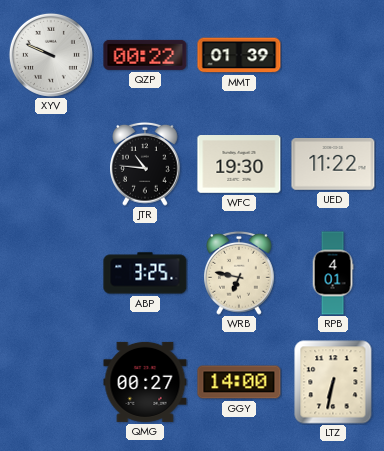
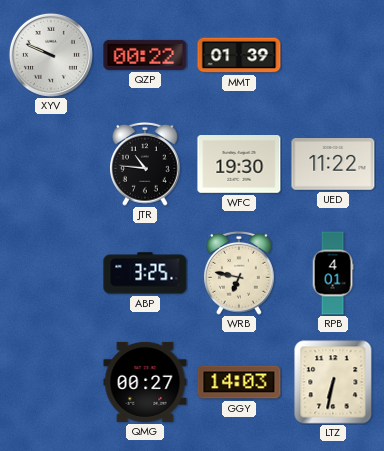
GGY: 14:00 -> 14:03
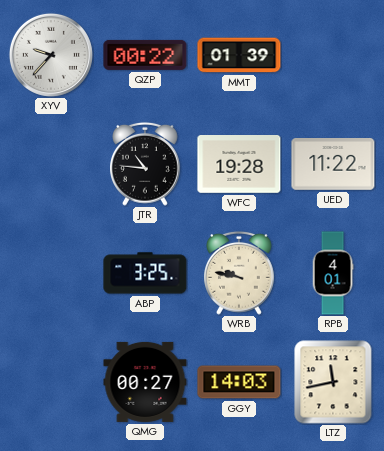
XYV: 9:49 -> 9:37
WFC: 19:30 -> 19:28
WRB: 6:47 -> 9:47
LTZ: 6:32 -> 11:43
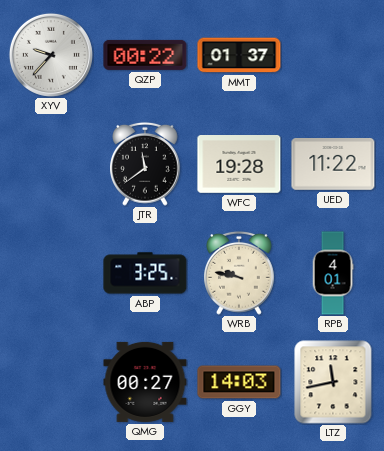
MMT: 01:39 -> 01:37
JTR: 10:46 -> 11:39
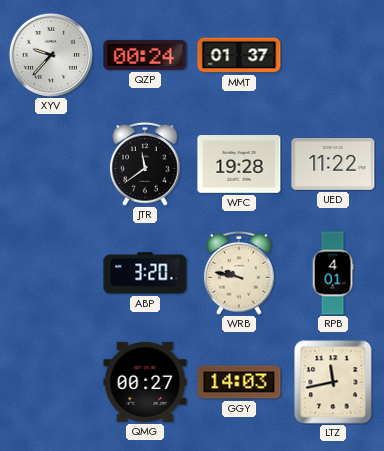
QZP: 00:22 -> 00:24
ABP: 3:25 -> 3:20
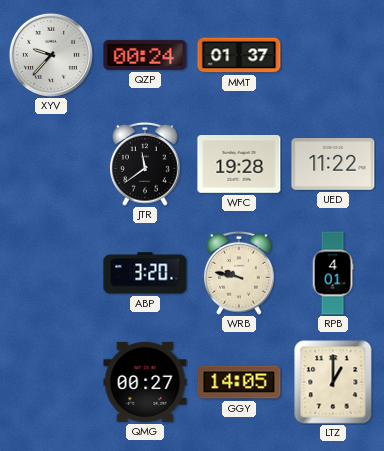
GGY: 14:03 -> 14:05
LTZ: 11:43 -> 1:00
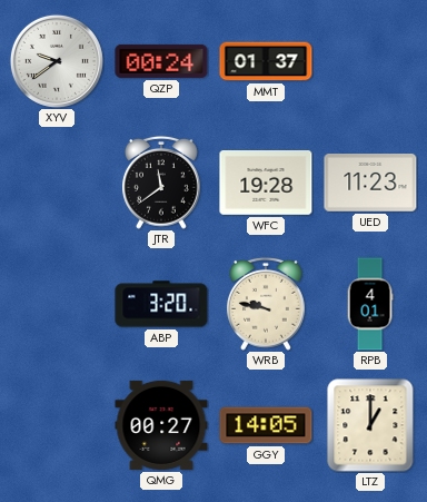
XYV: 9:37 -> 9:39
UED: 11:22 -> 11:23
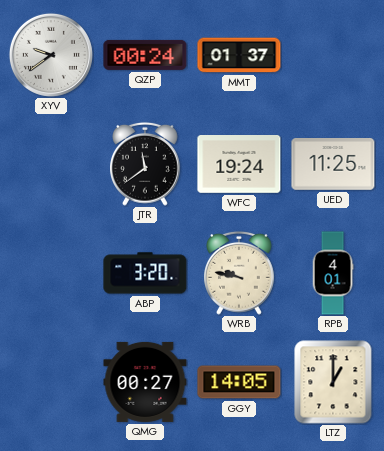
WFC: 19:28 -> 19:24
UED: 11:23 -> 11:25
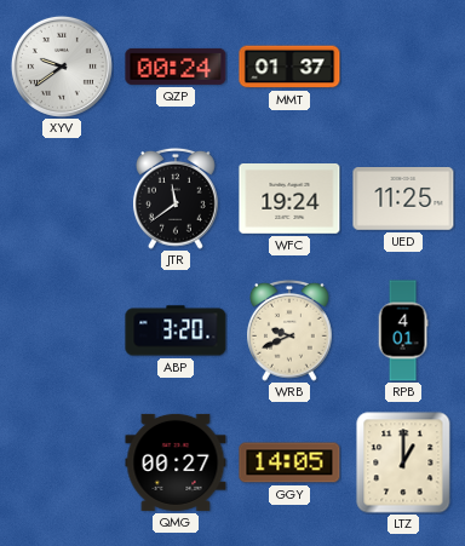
WRB: 9:47 -> 9:41
